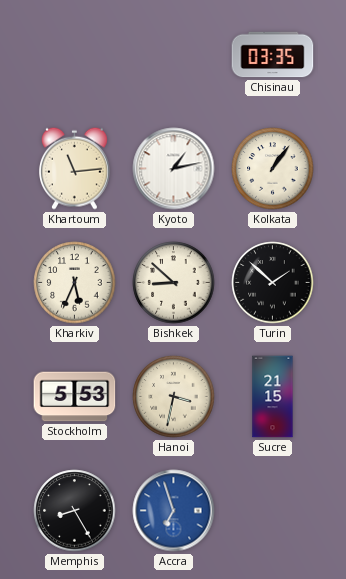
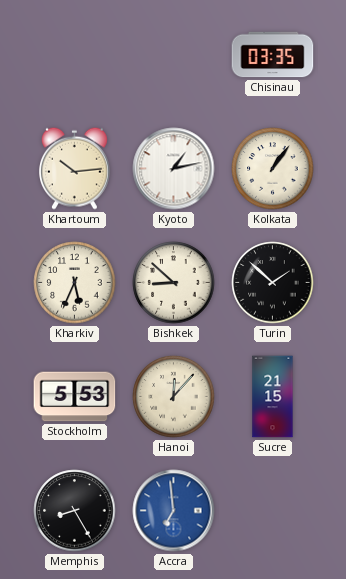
Khartoum: 11:14 -> 10:14
Hanoi: 3:32 -> 12:07
Accra: 6:57 -> 6:59
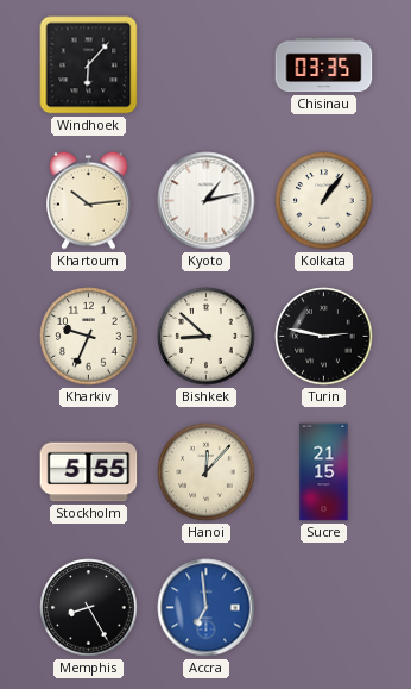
Windhoek: none -> 6:07
Kharkiv: 5:34 -> 9:34
Turin: 1:52 -> 2:47
Stockholm: 5:53 -> 5:55
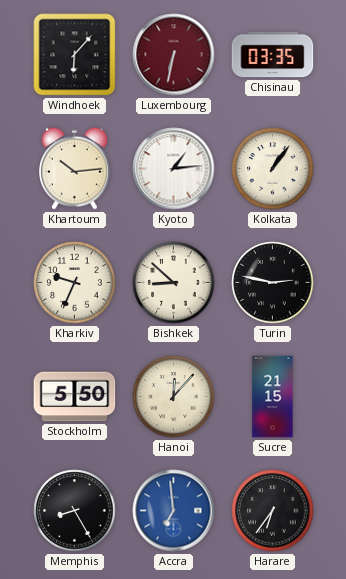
Luxembourg: none -> 6:32
Kyoto: 1:13 -> 1:14
Stockholm: 5:55 -> 5:50
Harare: none -> 6:36
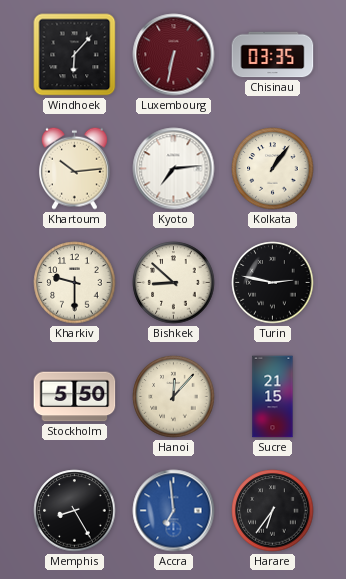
Kyoto: 1:14 -> 7:14
Kharkiv: 9:34 -> 9:30
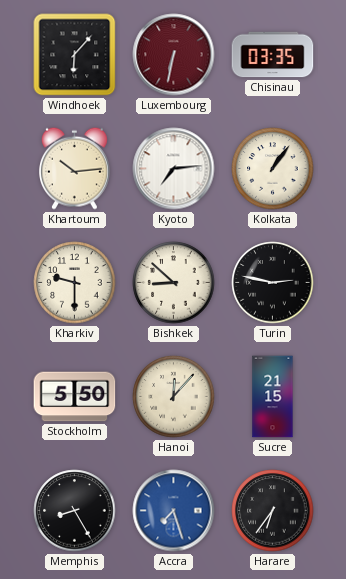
Accra: 6:59 -> 7:27
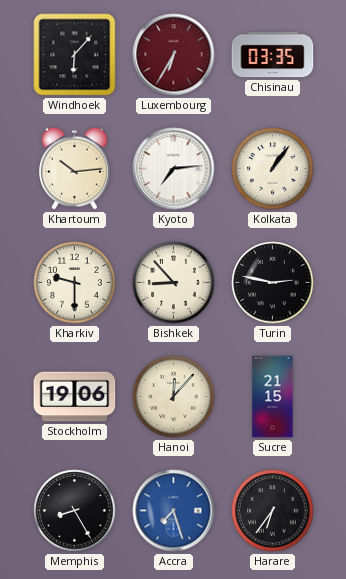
Luxembourg: 6:32 -> 6:35
Bishkek: 8:52 -> 8:53
Stockholm: 5:50 -> 19:06
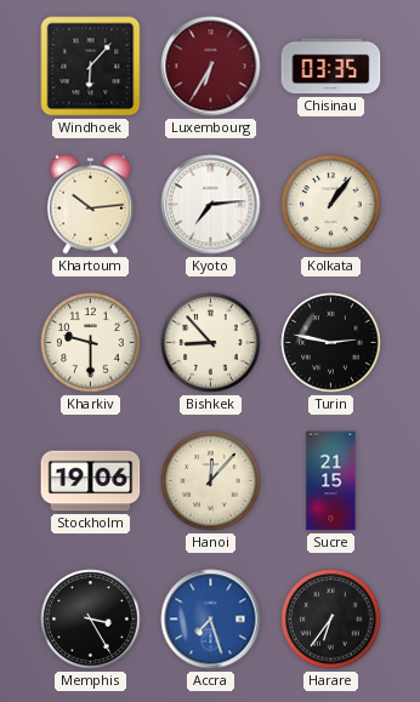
Memphis: 8:25 -> 3:25
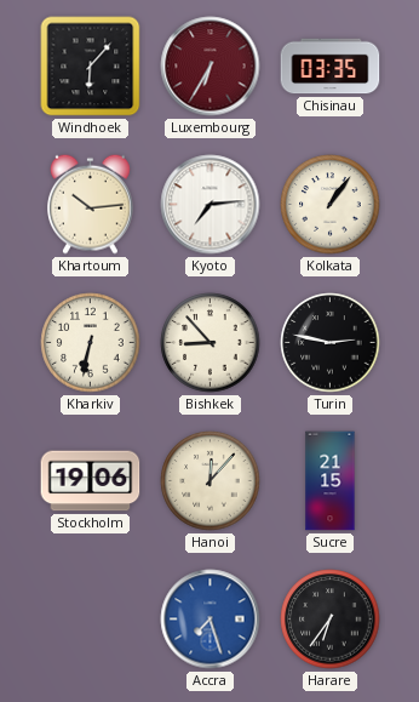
Kharkiv: 9:30 -> 6:32
Memphis: 3:25 -> none
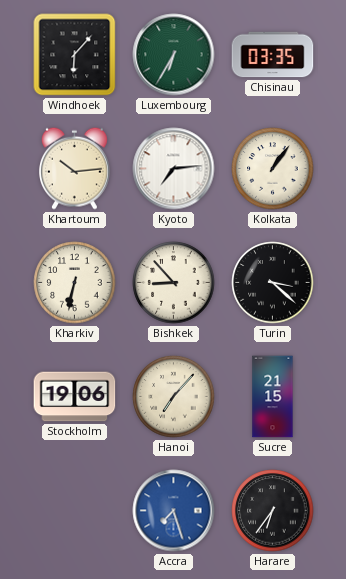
Luxembourg dial: burgundy -> green
Turin: 2:47 -> 3:22
Hanoi: 12:07 -> 7:07
